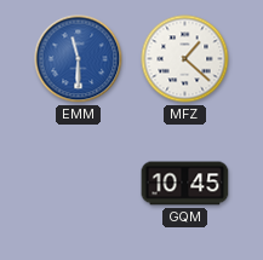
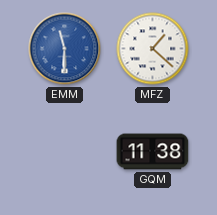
GQM: 10:45 -> 11:38
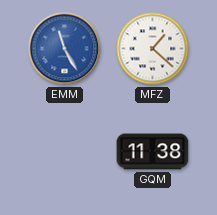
EMM: 11:30 -> 11:25
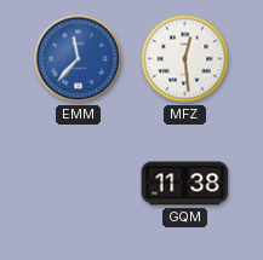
EMM: 11:25 -> 11:37
MFZ: 1:22 -> 12:29
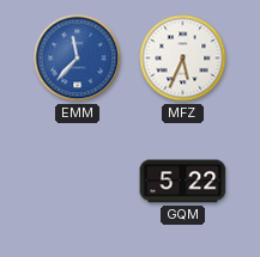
MFZ: 12:29 -> 5:34
GQM: 11:38 -> 5:22
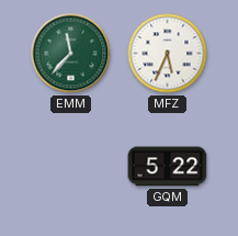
EMM dial: blue -> green
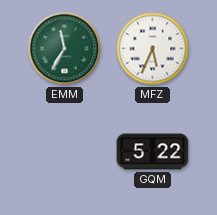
EMM: 11:37 -> 11:35
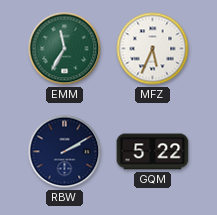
RBW: none -> 2:10
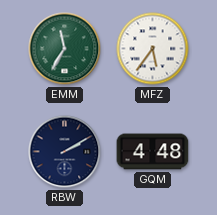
MFZ: 5:34 -> 5:36
GQM: 5:22 -> 4:48
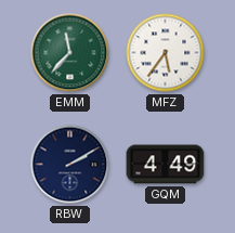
EMM: 11:35 -> 11:37
GQM: 4:48 -> 4:49
